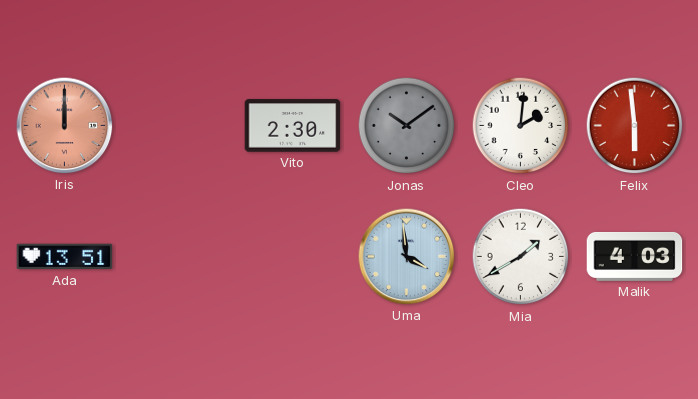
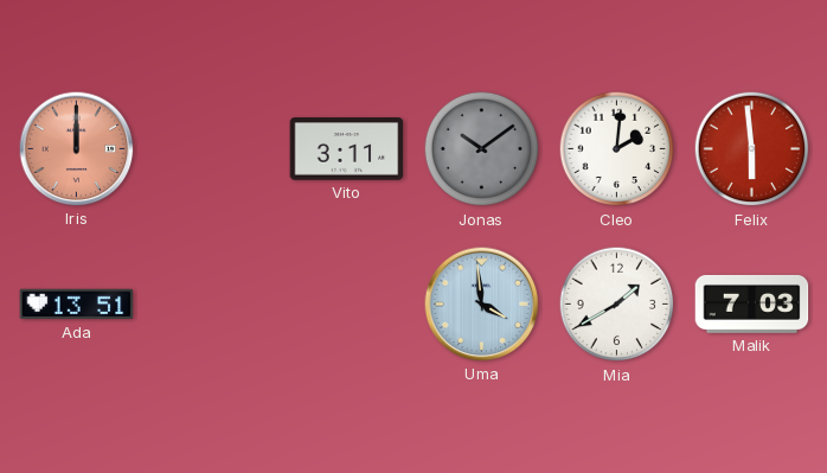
Vito: 2:30 -> 3:11
Malik: 4:03 -> 7:03
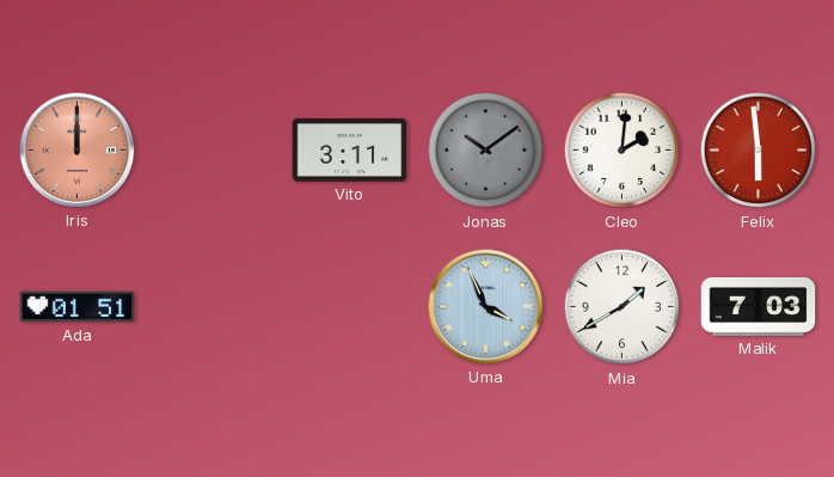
Ada: 13:51 -> 01:51
Uma: 3:59 -> 3:56
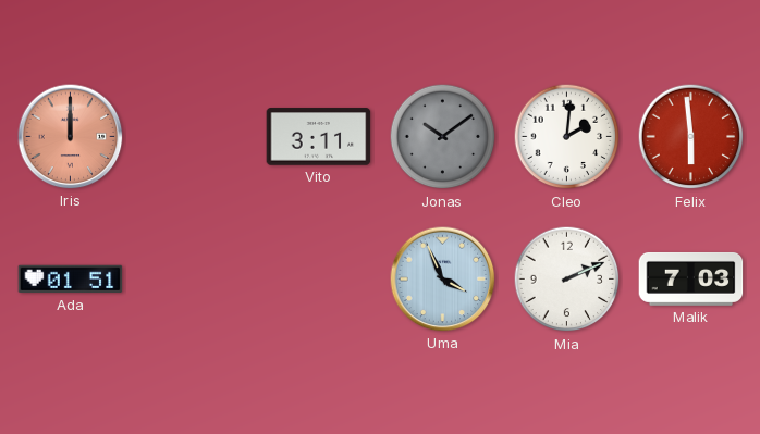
Mia: 1:40 -> 2:11
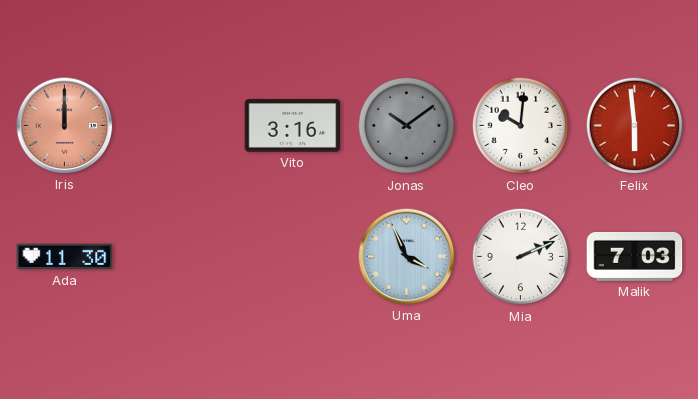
Vito: 3:11 -> 3:16
Cleo: 2:01 -> 10:01
Ada: 01:51 -> 11:30
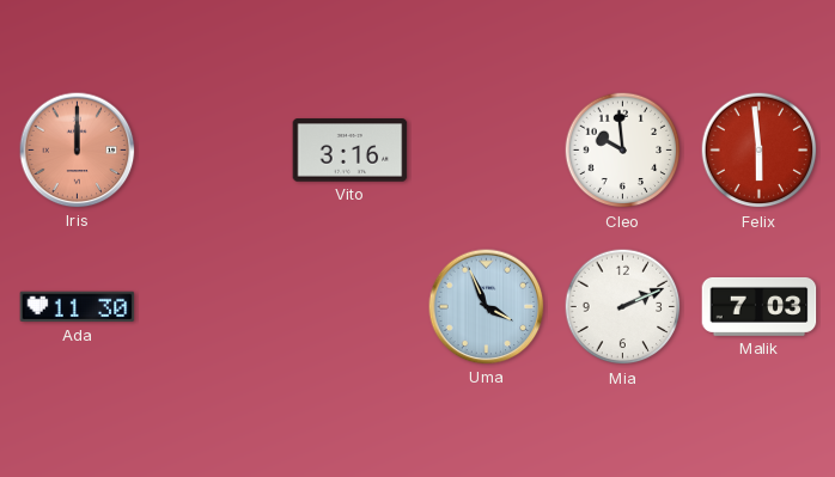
Jonas: 10:09 -> none
Cleo: 10:01 -> 9:59
